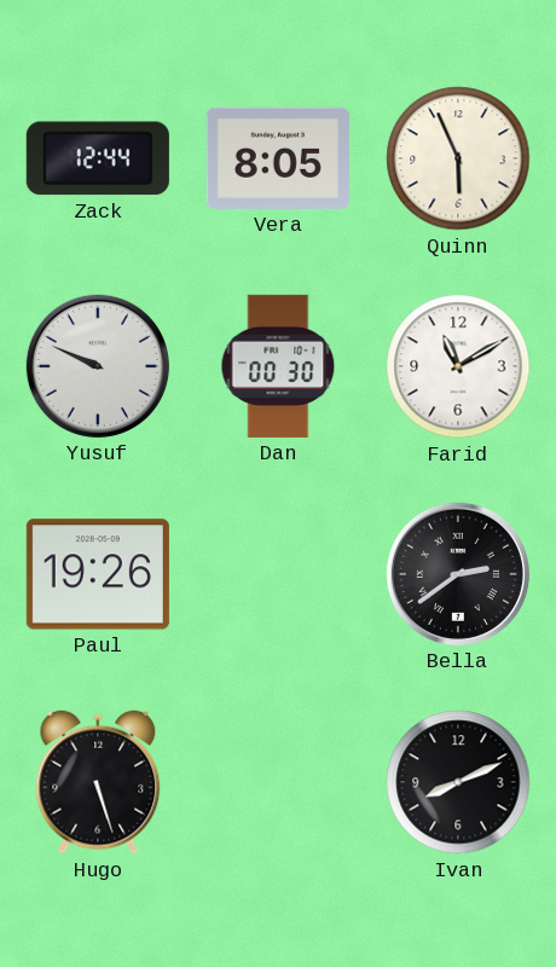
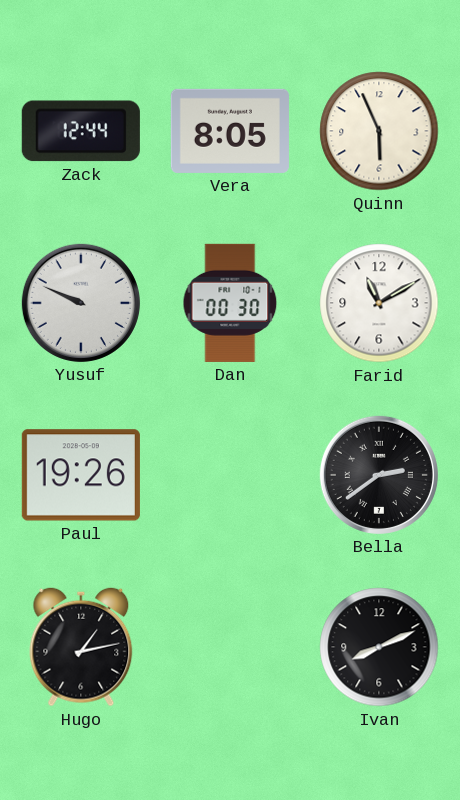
Hugo: 5:27 -> 1:13
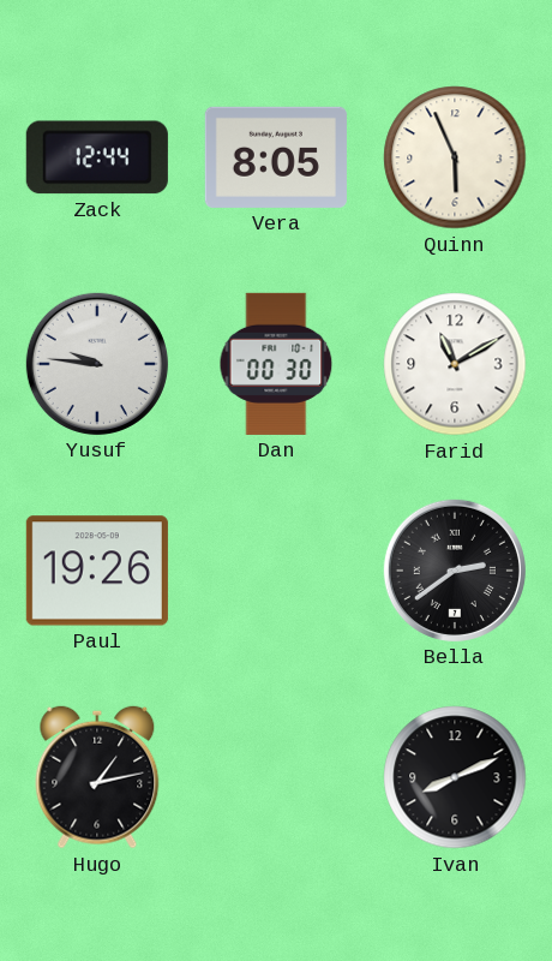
Yusuf: 9:49 -> 9:46
